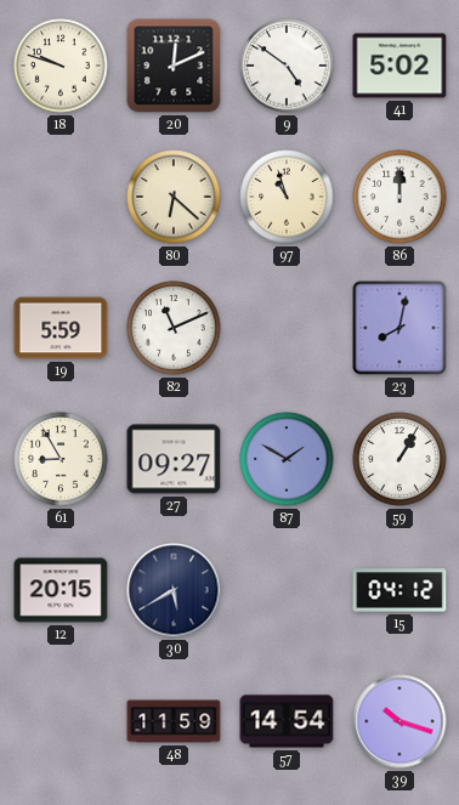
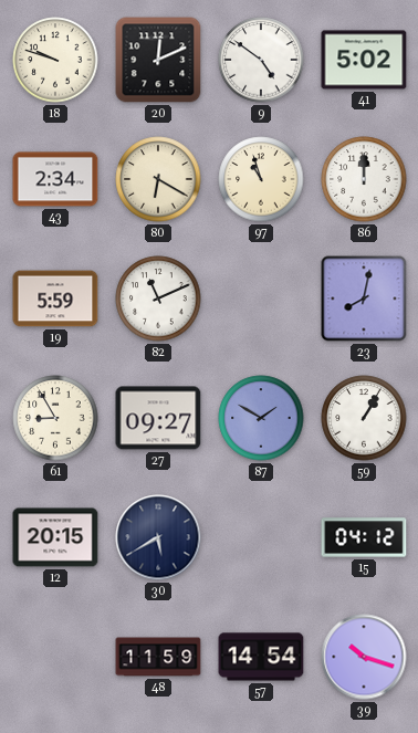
43: none -> 2:34
80: 6:22 -> 6:20
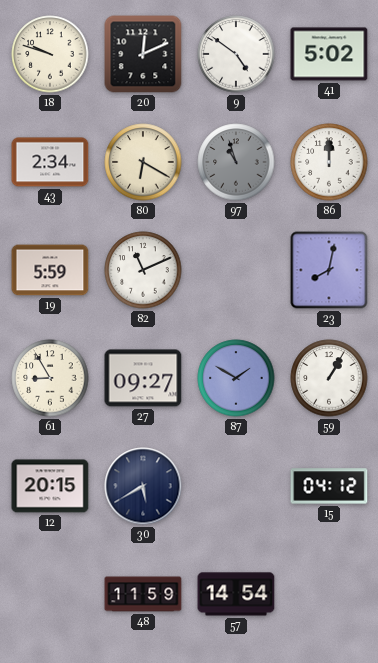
97 dial: cream -> grey
39: 10:18 -> none
